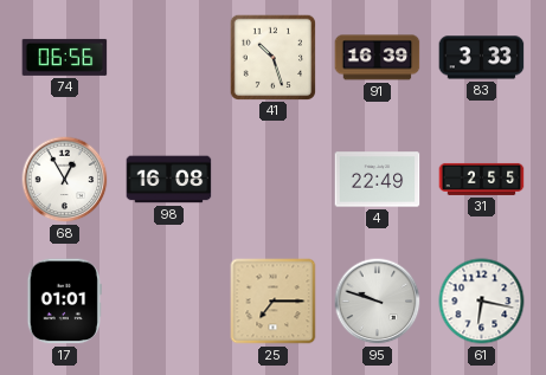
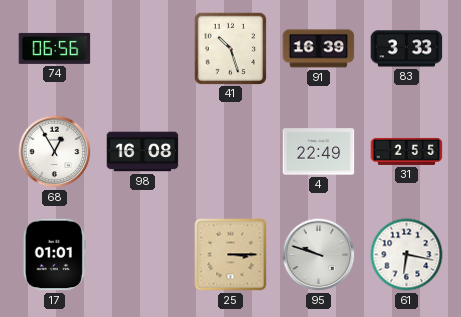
25: 7:15 -> 3:15
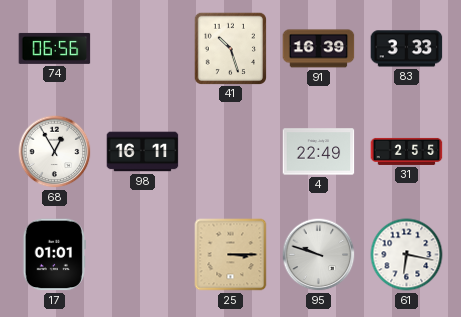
98: 16:08 -> 16:11
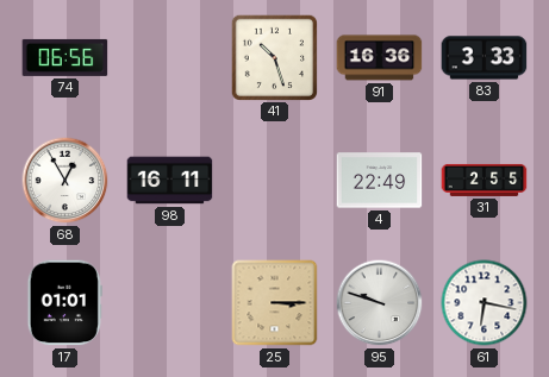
91: 16:39 -> 16:36
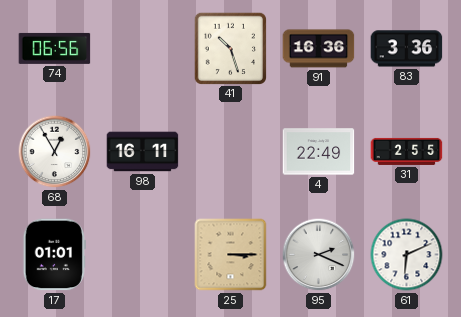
83: 3:33 -> 3:36
95: 9:48 -> 2:19
61: 6:17 -> 6:11
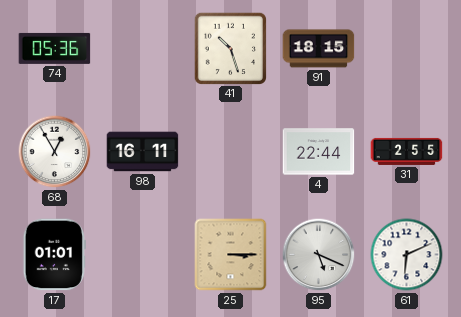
74: 06:56 -> 05:36
91: 16:36 -> 18:15
83: 3:36 -> none
4: 22:49 -> 22:44
95: 2:19 -> 5:19
